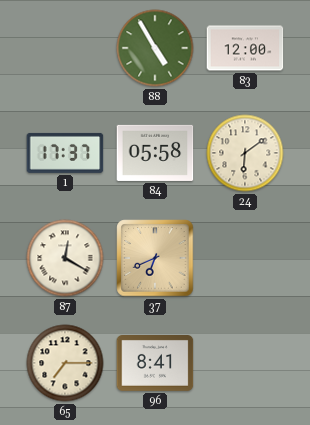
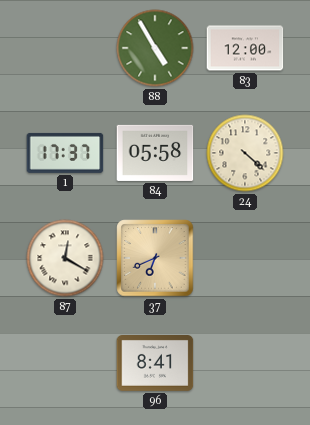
24: 6:09 -> 4:22
65: 7:15 -> none
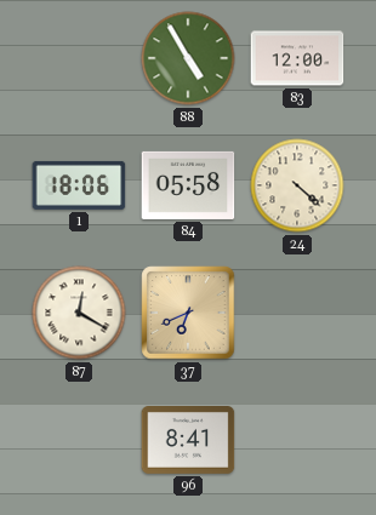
1: 17:37 -> 18:06
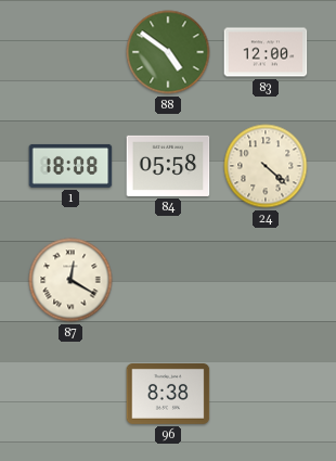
88: 4:55 -> 4:51
1: 18:06 -> 18:08
37: 6:41 -> none
96: 8:41 -> 8:38
